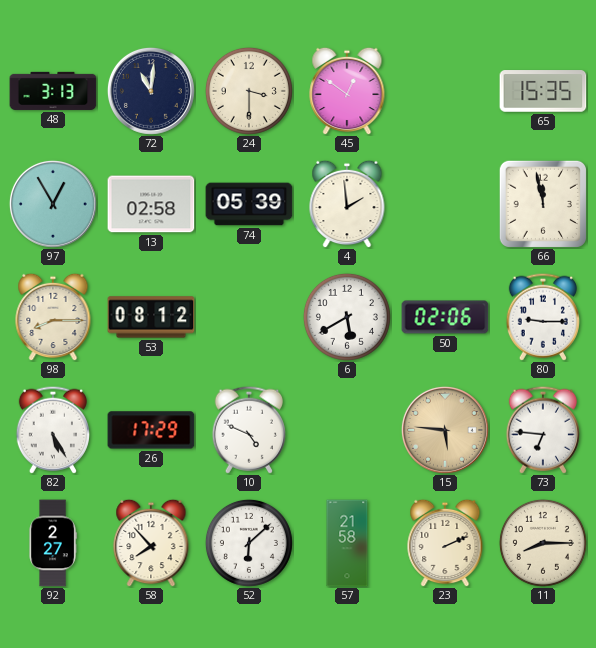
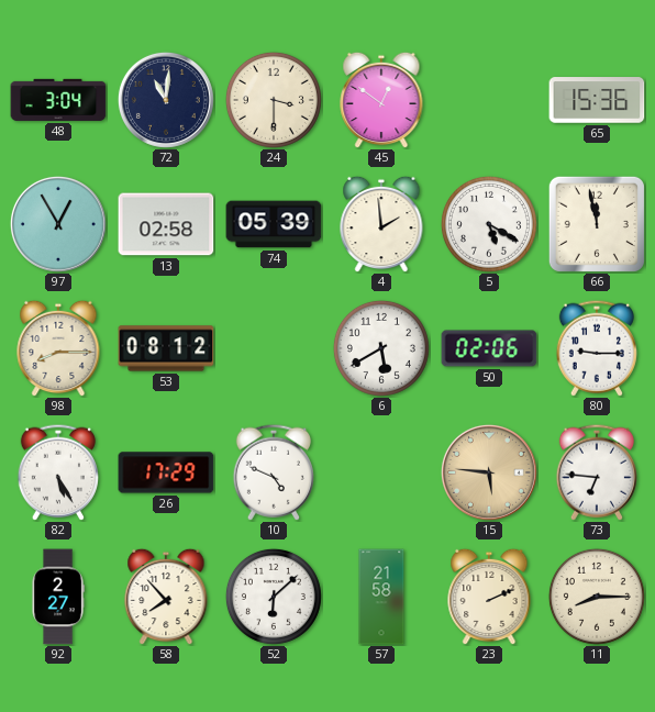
48: 3:13 -> 3:04
65: 15:35 -> 15:36
5: none -> 5:20
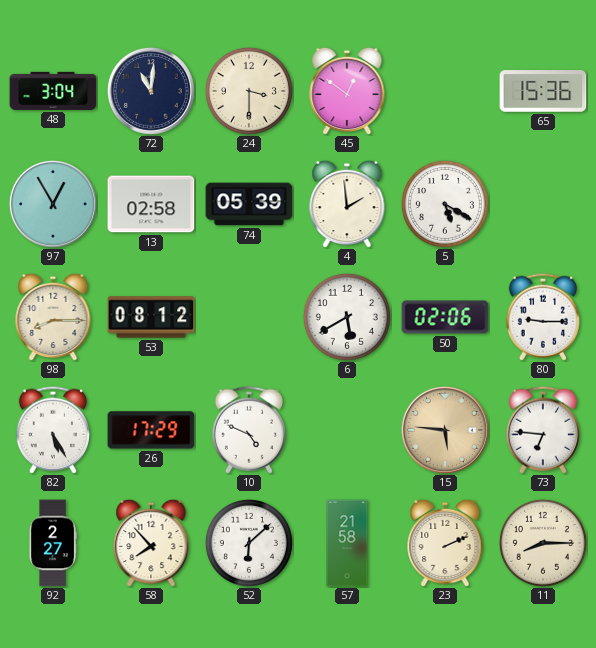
66: 11:58 -> none
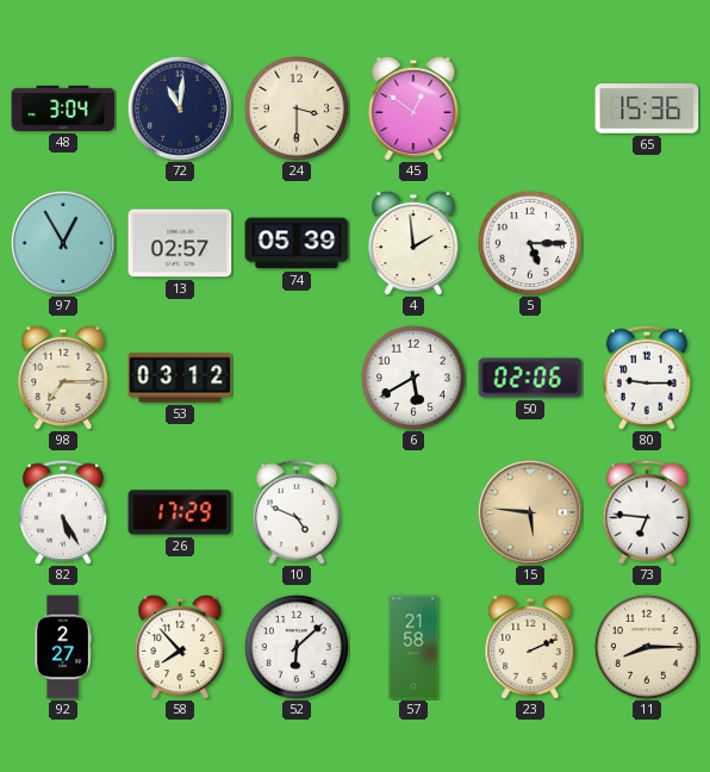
13: 02:58 -> 02:57
5: 5:20 -> 5:15
98: 8:15 -> 7:15
53: 08:12 -> 03:12
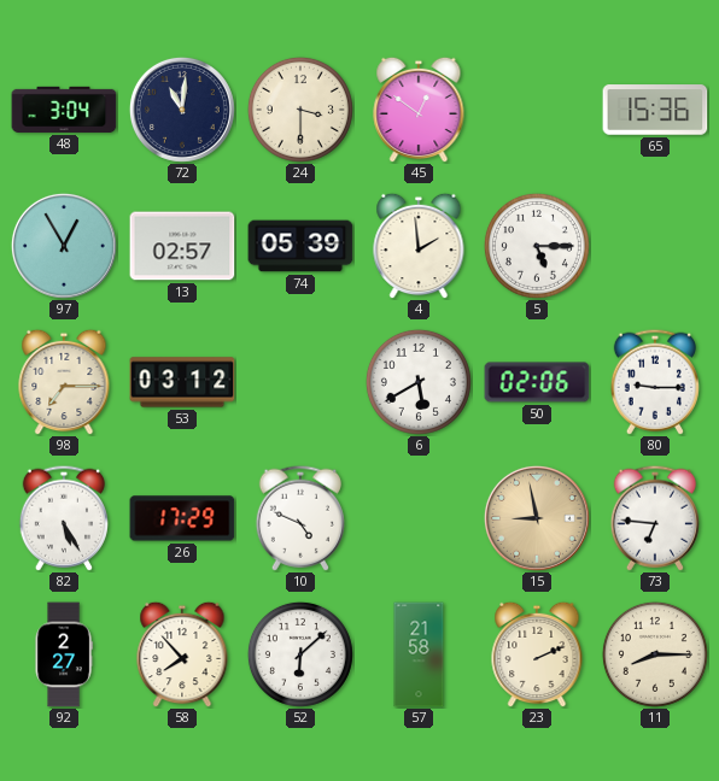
15: 5:46 -> 8:58
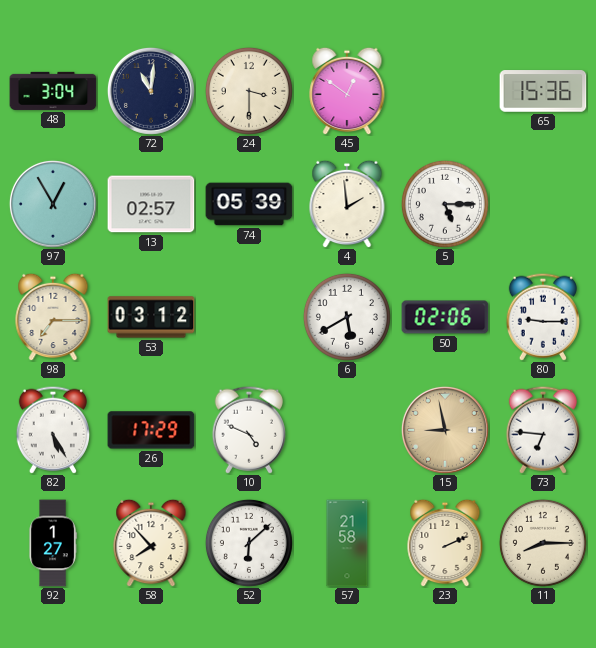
92: 2:27 -> 1:27
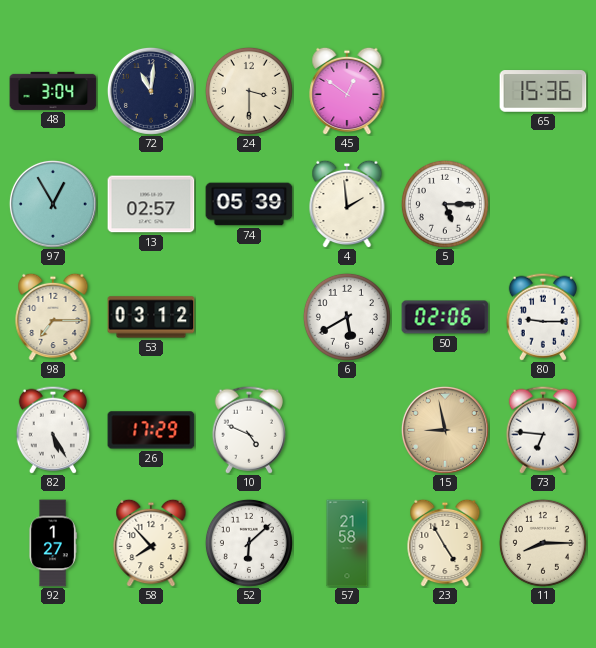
23: 2:11 -> 4:55
